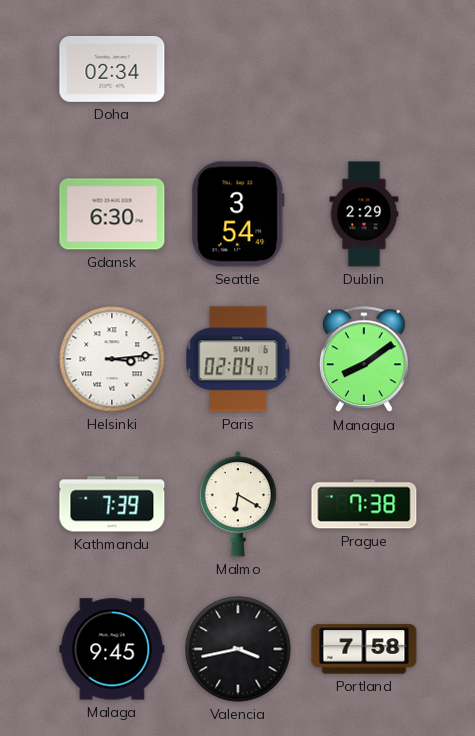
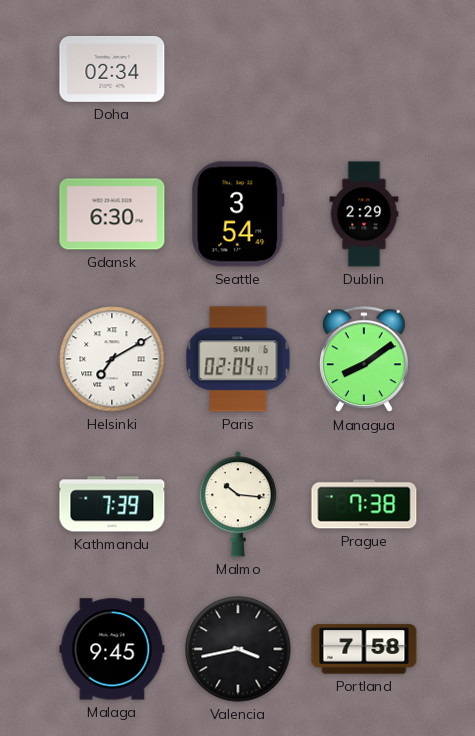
Helsinki: 3:14 -> 7:10
Malmo: 6:20 -> 10:16
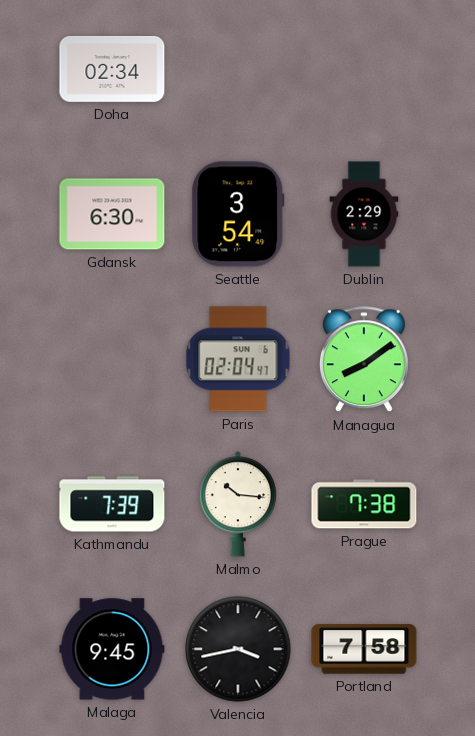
Helsinki: 7:10 -> none
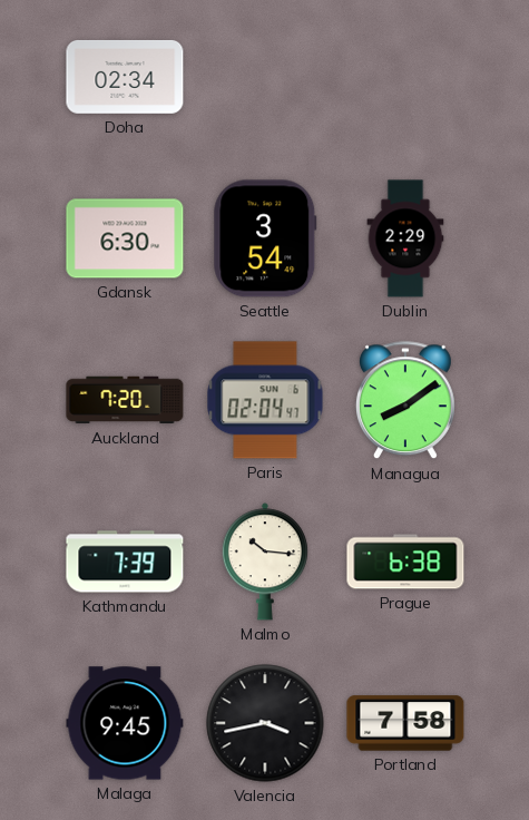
Auckland: none -> 7:20
Prague: 7:38 -> 6:38
